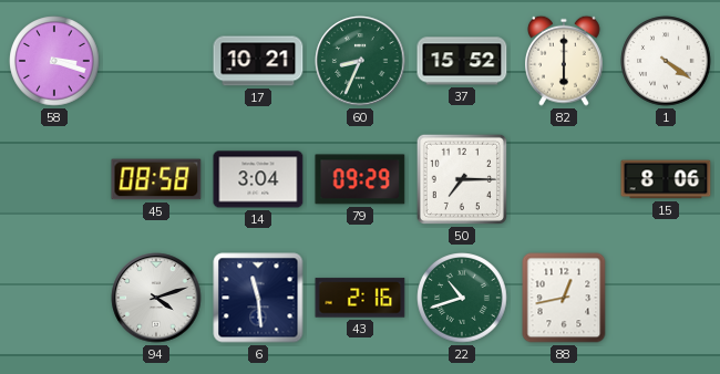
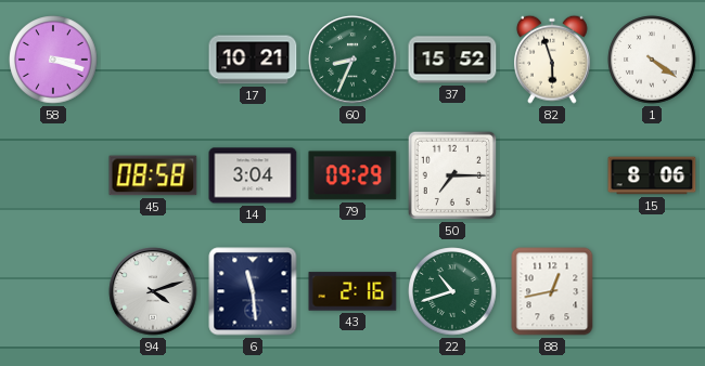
82: 6:00 -> 5:57
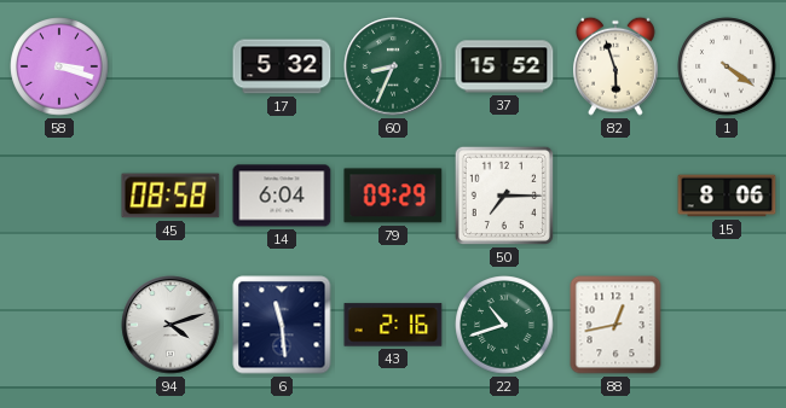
17: 10:21 -> 5:32
14: 3:04 -> 6:04
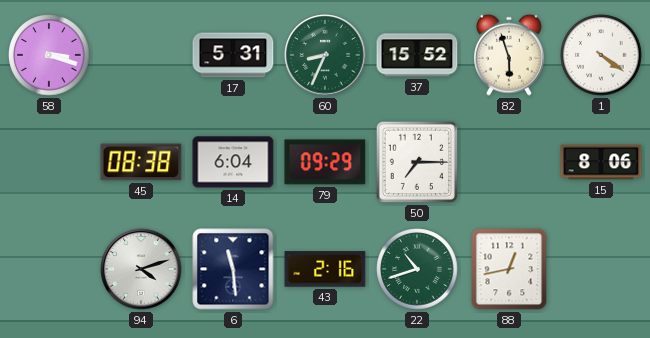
17: 5:32 -> 5:31
45: 08:58 -> 08:38
